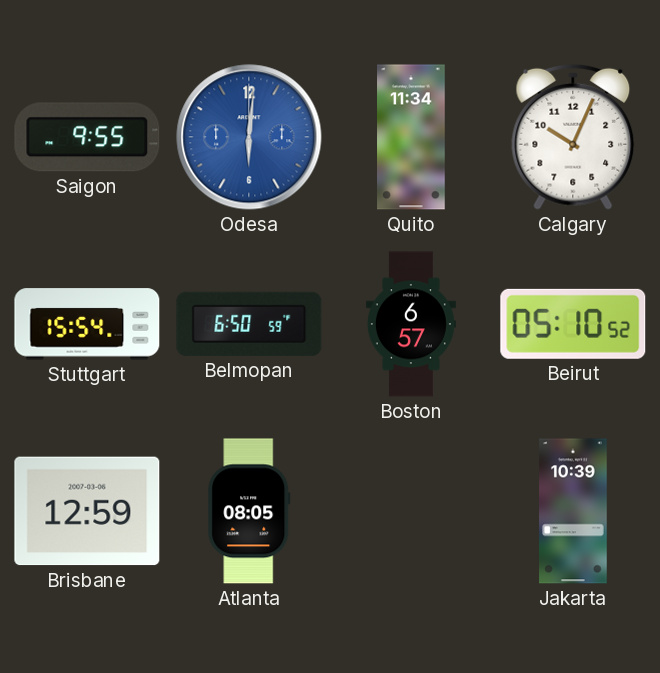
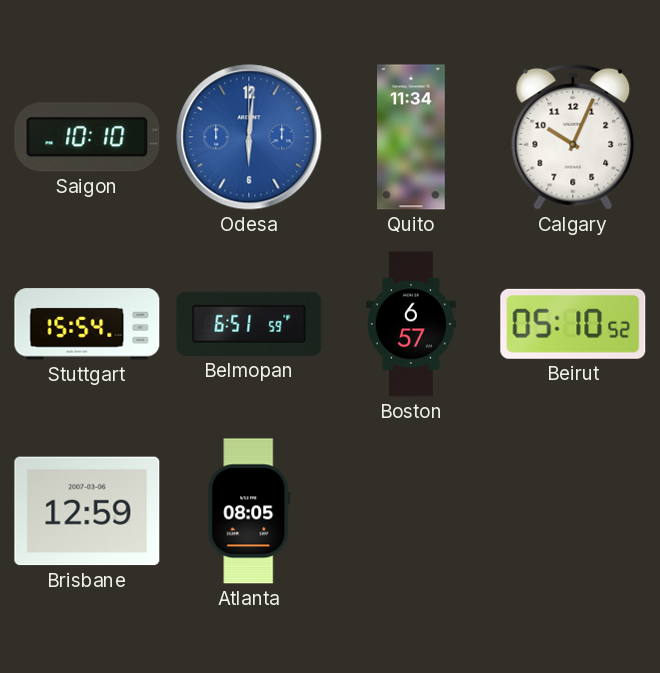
Saigon: 9:55 -> 10:10
Belmopan: 6:50 -> 6:51
Jakarta: 10:39 -> none
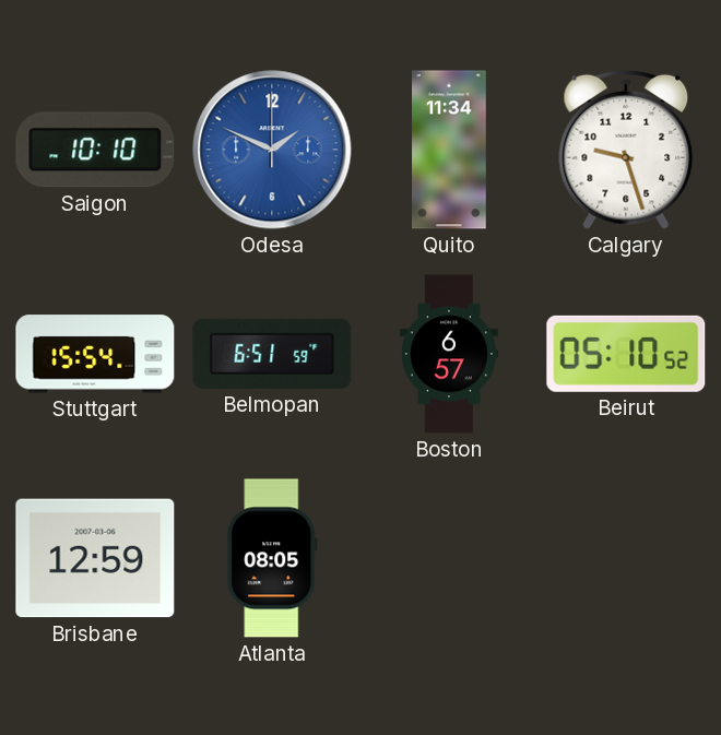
Odesa: 6:01 -> 1:49
Calgary: 10:04 -> 9:27
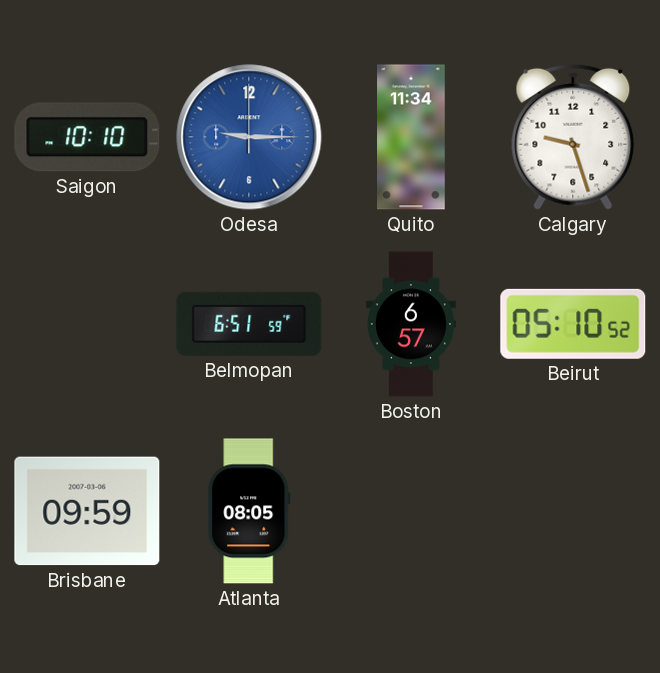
Odesa: 1:49 -> 9:15
Stuttgart: 15:54 -> none
Brisbane: 12:59 -> 09:59
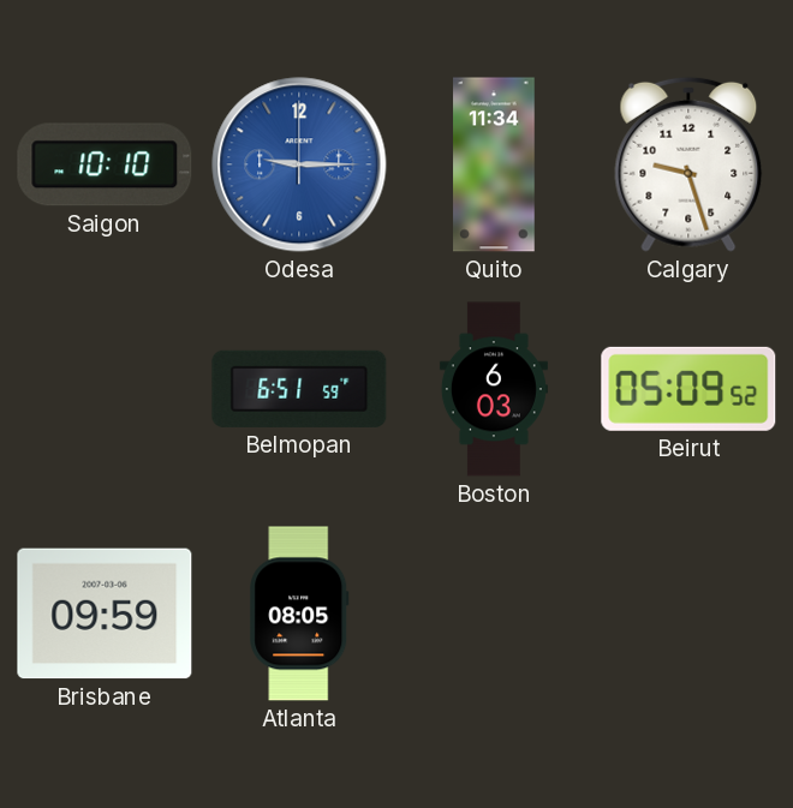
Boston: 6:57 -> 6:03
Beirut: 05:10 -> 05:09
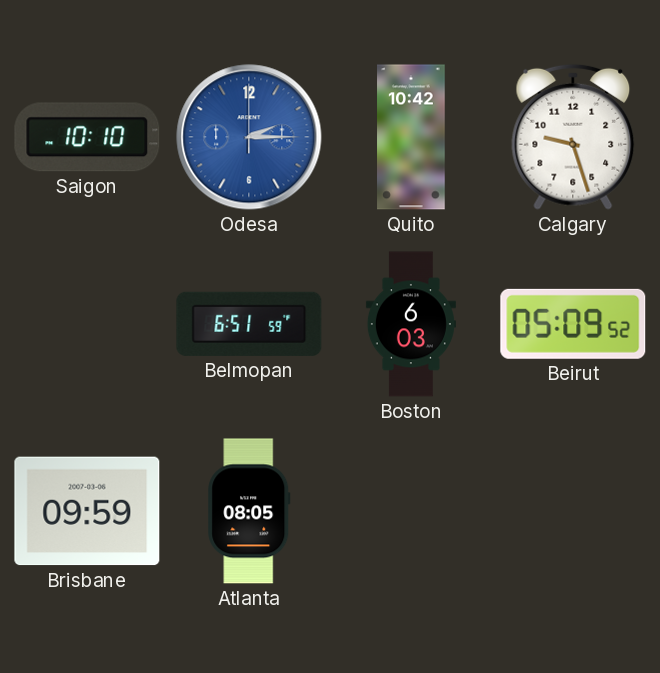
Odesa: 9:15 -> 2:15
Quito: 11:34 -> 10:42
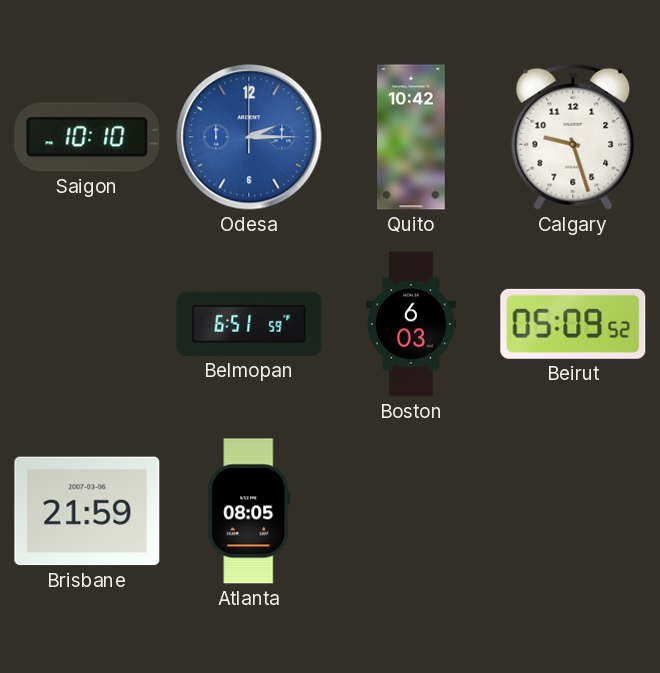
Brisbane: 09:59 -> 21:59
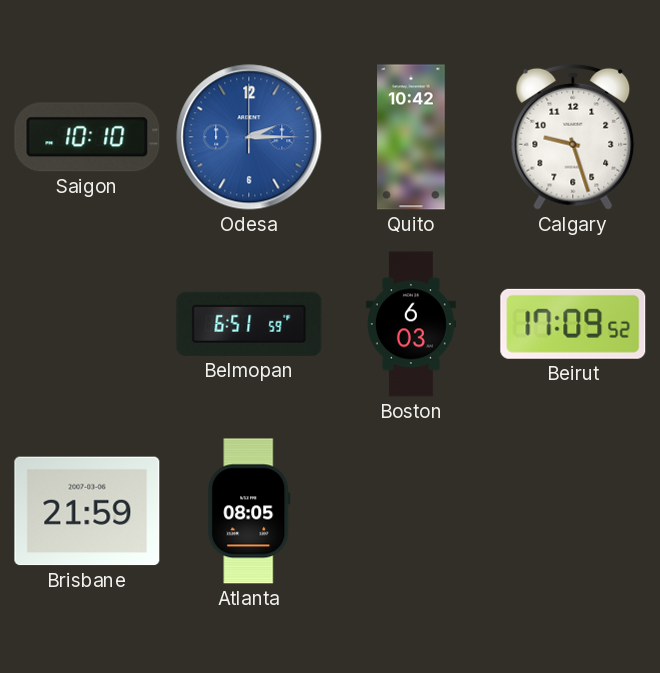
Beirut: 05:09 -> 17:09
